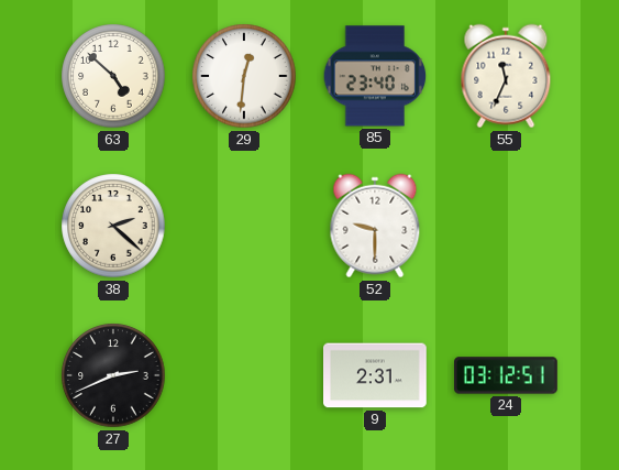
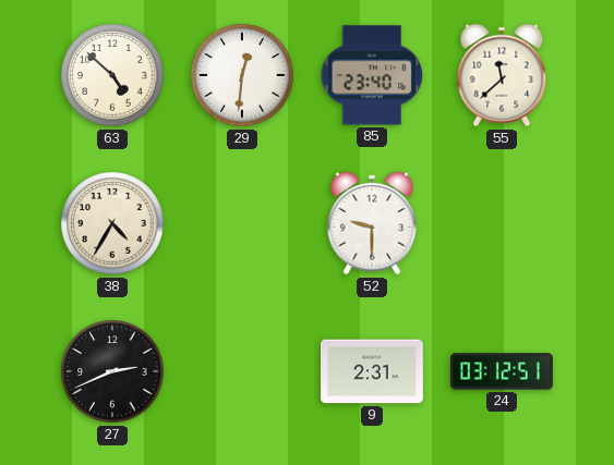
55: 11:34 -> 11:38
38: 2:22 -> 4:35
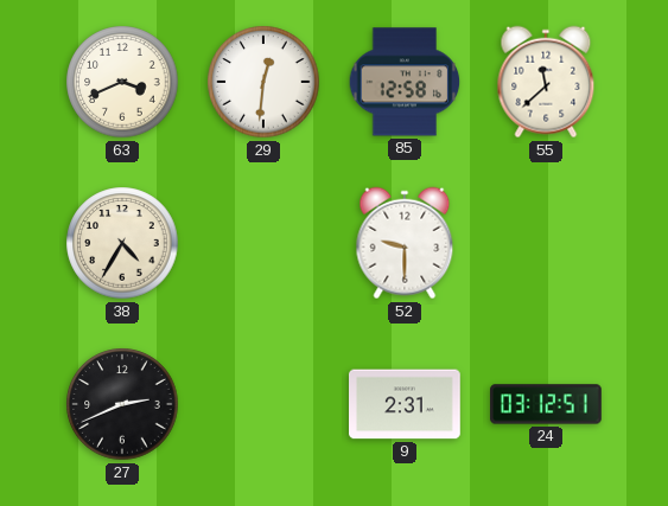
63: 4:52 -> 3:41
85: 23:40 -> 12:58
